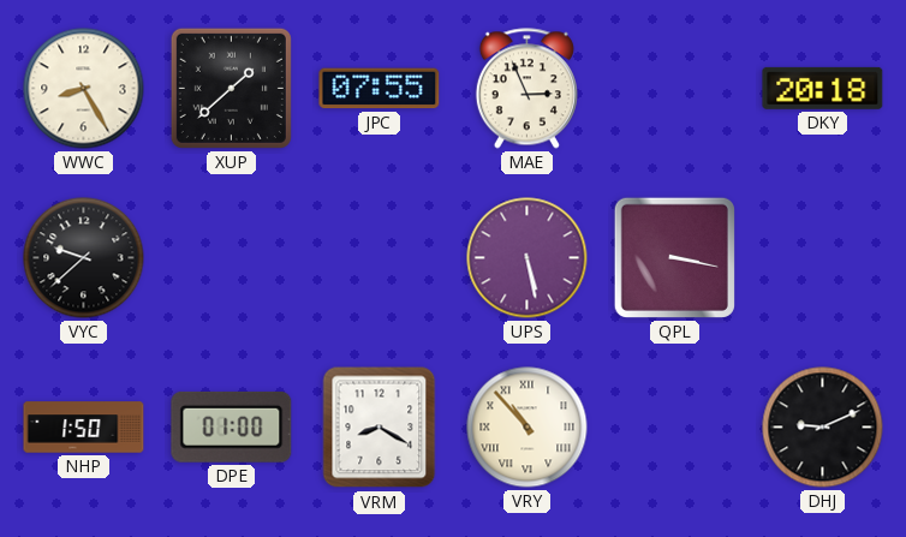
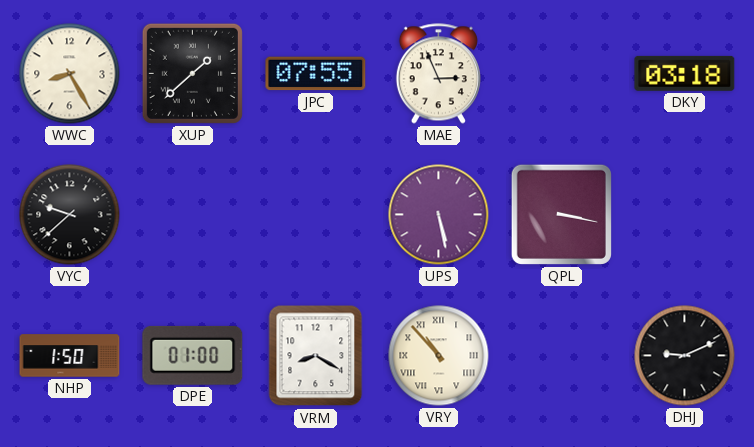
DKY: 20:18 -> 03:18
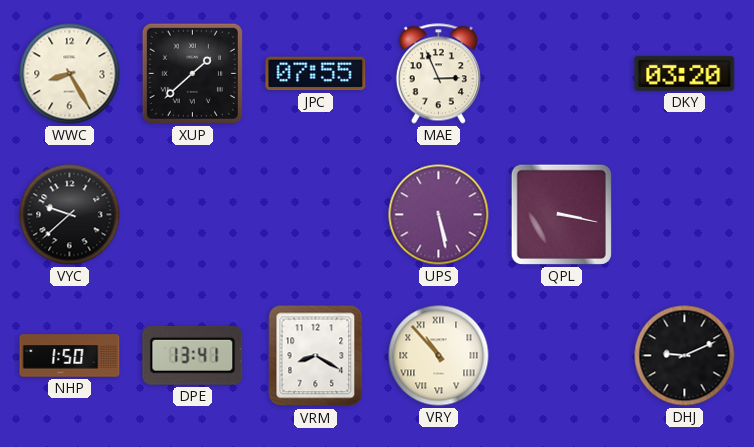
DKY: 03:18 -> 03:20
DPE: 01:00 -> 13:41
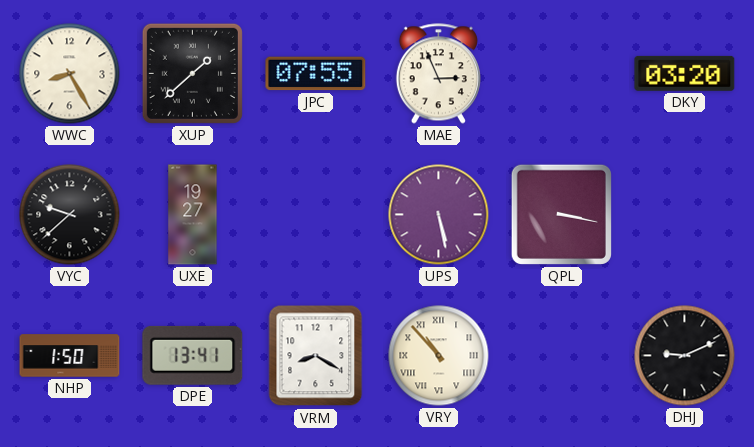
UXE: none -> 19:27
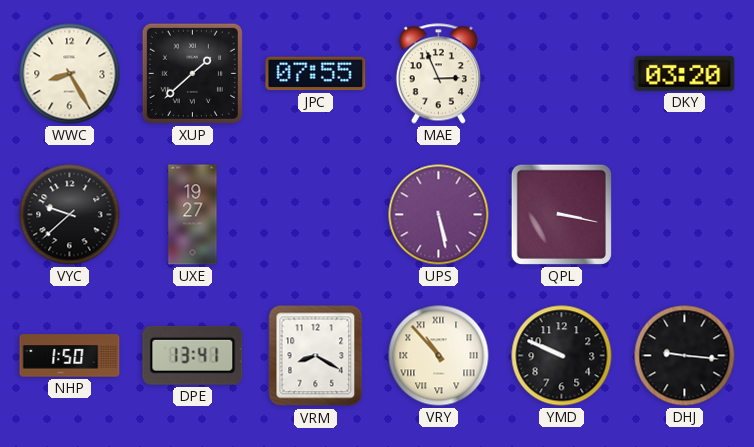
YMD: none -> 9:49
DHJ: 9:11 -> 9:16
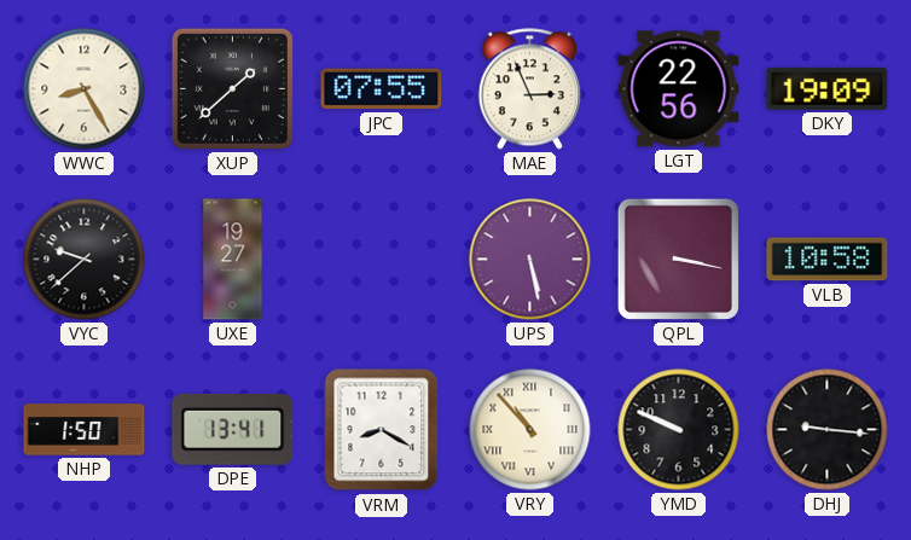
LGT: none -> 22:56
DKY: 03:20 -> 19:09
VLB: none -> 10:58
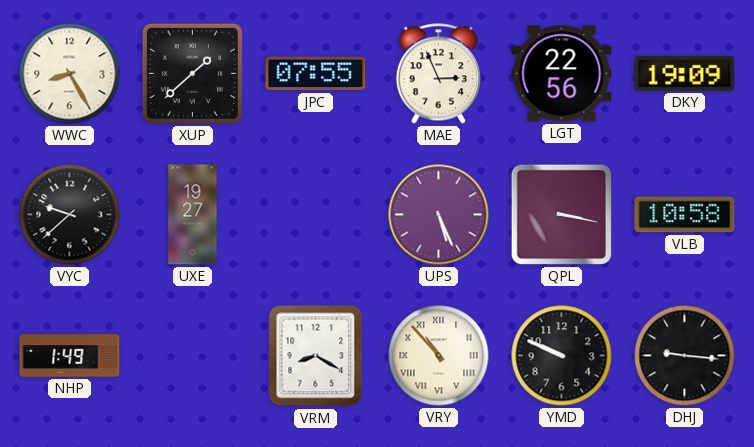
UPS: 5:28 -> 5:26
NHP: 1:50 -> 1:49
DPE: 13:41 -> none
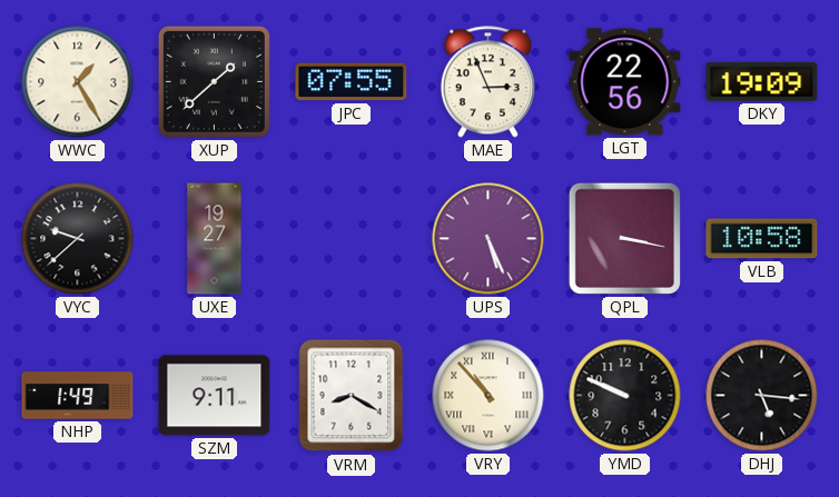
WWC: 8:25 -> 1:25
SZM: none -> 9:11
DHJ: 9:16 -> 5:16
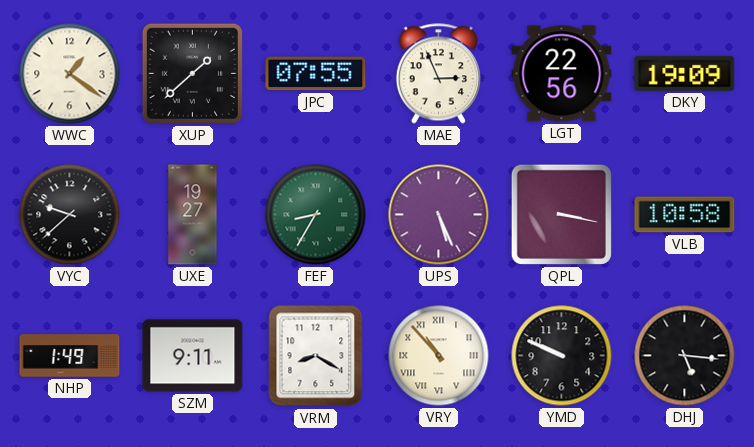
WWC: 1:25 -> 1:21
FEF: none -> 8:35
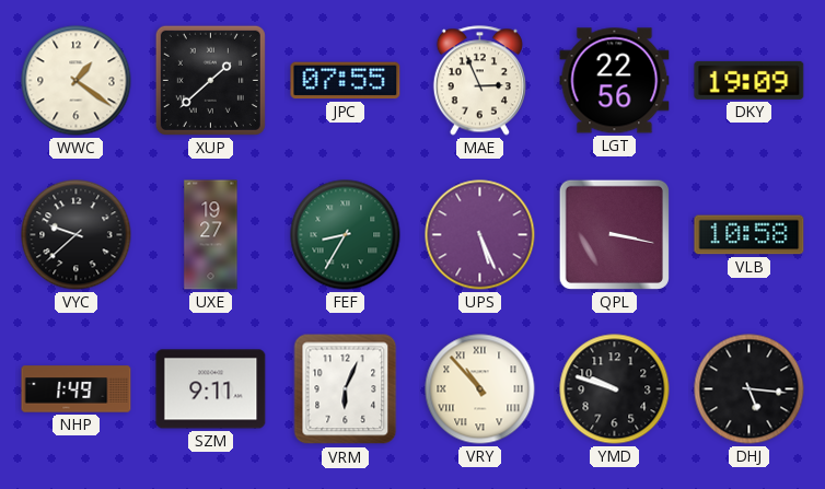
VRM: 8:20 -> 6:04
YMD: 9:49 -> 9:48
